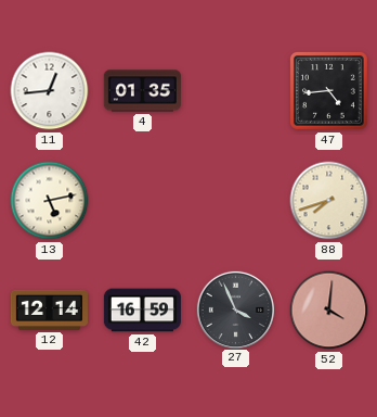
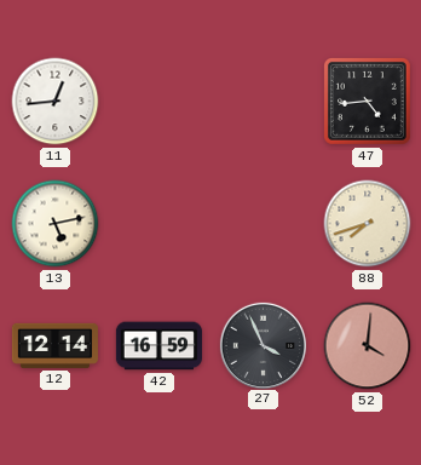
4: 01:35 -> none
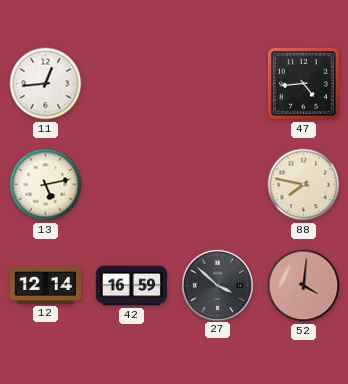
88: 7:42 -> 7:47
27: 3:56 -> 3:52
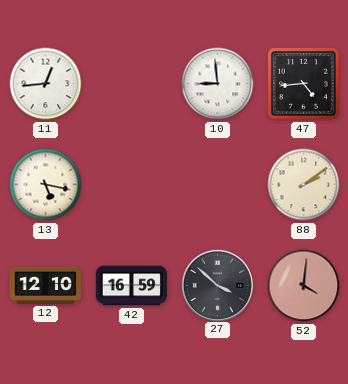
10: none -> 8:59
13: 5:13 -> 5:17
88: 7:47 -> 2:09
12: 12:14 -> 12:10
